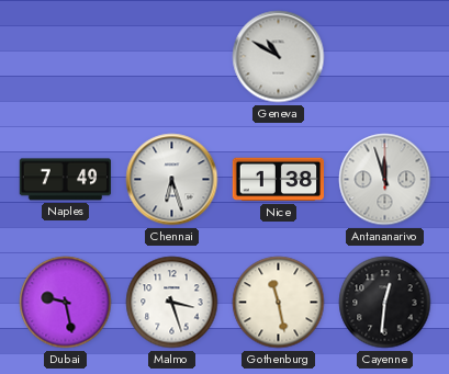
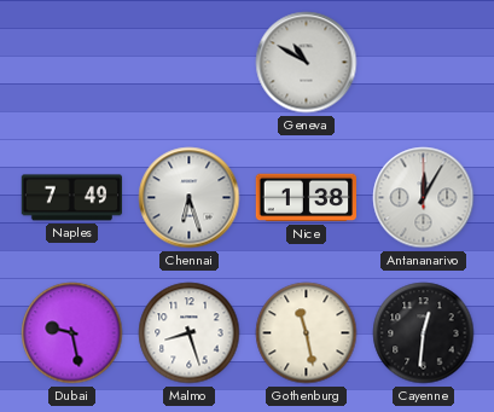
Antananarivo: 11:57 -> 12:05
Malmo: 3:27 -> 8:27
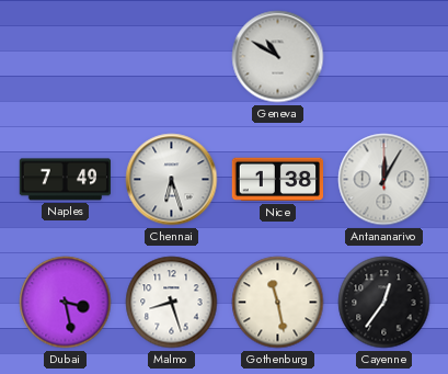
Dubai: 9:28 -> 3:28
Cayenne: 12:31 -> 12:36
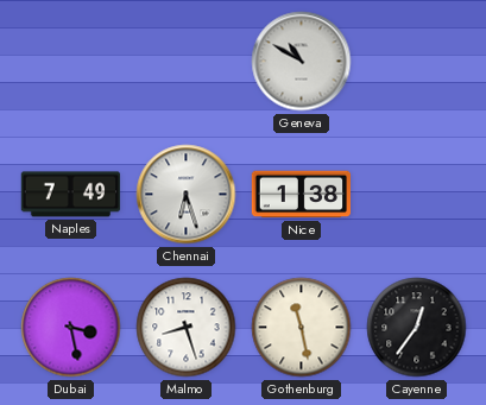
Antananarivo: 12:05 -> none
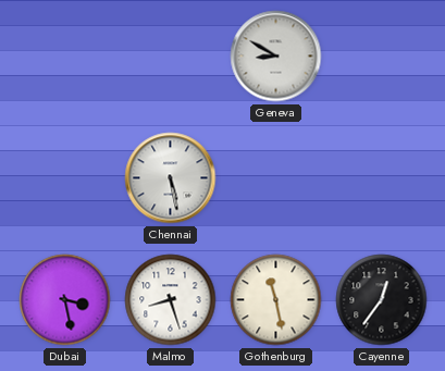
Geneva: 10:50 -> 8:50
Naples: 7:49 -> none
Chennai: 6:27 -> 5:28
Nice: 1:38 -> none
